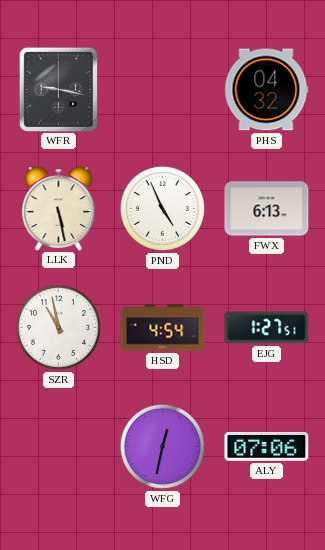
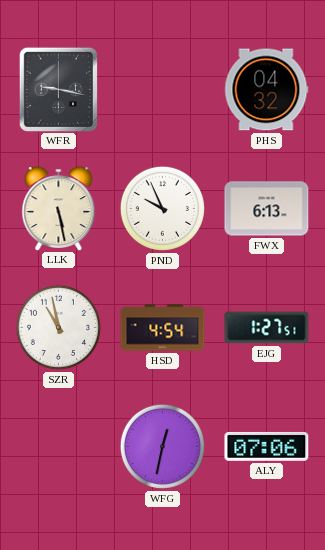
PND: 4:56 -> 9:56
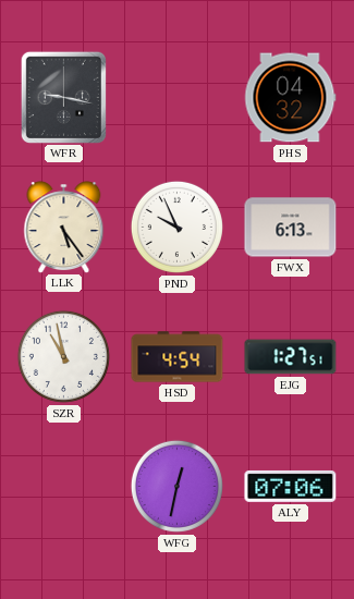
LLK: 5:28 -> 5:24
